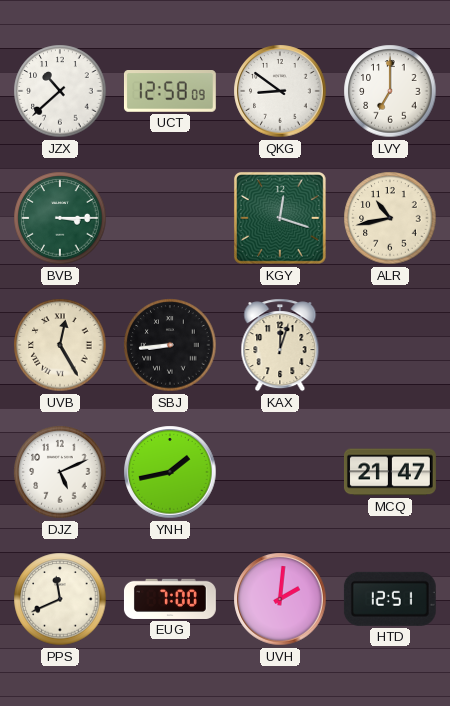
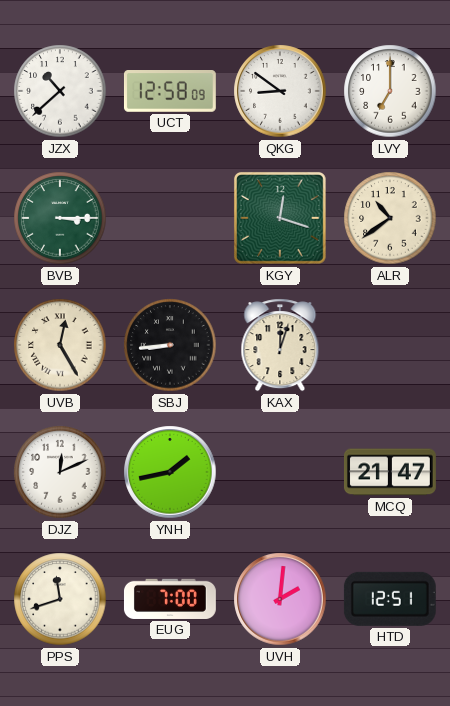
ALR: 10:43 -> 10:39
DJZ: 5:11 -> 12:11
PPS: 11:41 -> 11:42
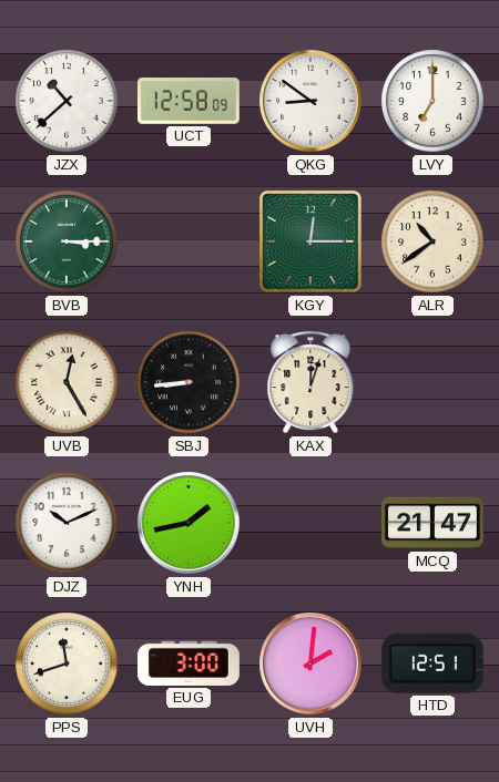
KGY: 12:18 -> 12:15
DJZ: 12:11 -> 10:11
EUG: 7:00 -> 3:00
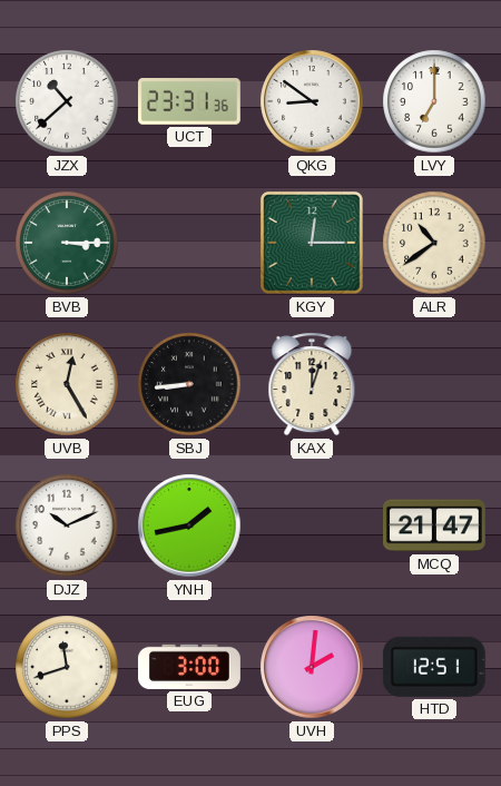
UCT: 12:58 -> 23:31
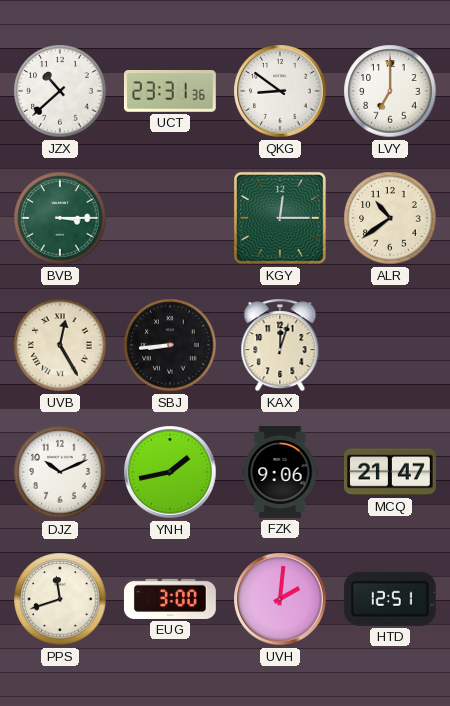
FZK: none -> 9:06
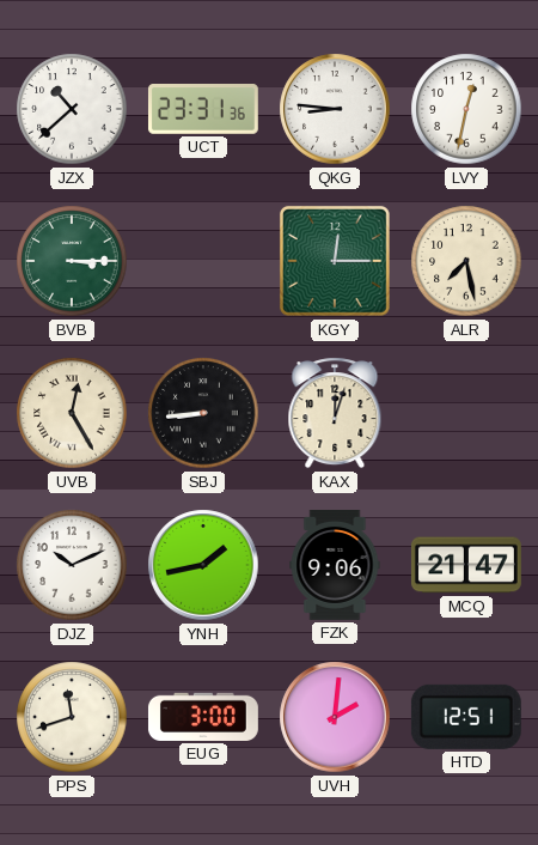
QKG: 8:51 -> 8:46
LVY: 7:00 -> 12:32
ALR: 10:39 -> 7:28
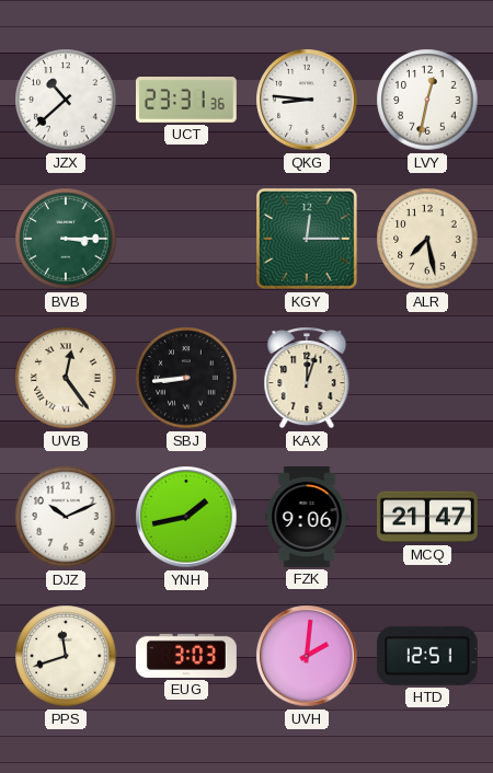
UVB: 12:25 -> 12:24
EUG: 3:00 -> 3:03
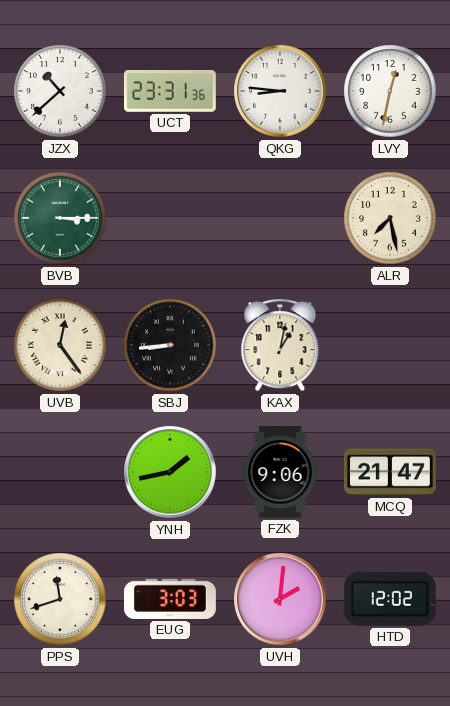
KGY: 12:15 -> none
KAX: 12:03 -> 1:02
DJZ: 10:11 -> none
HTD: 12:51 -> 12:02
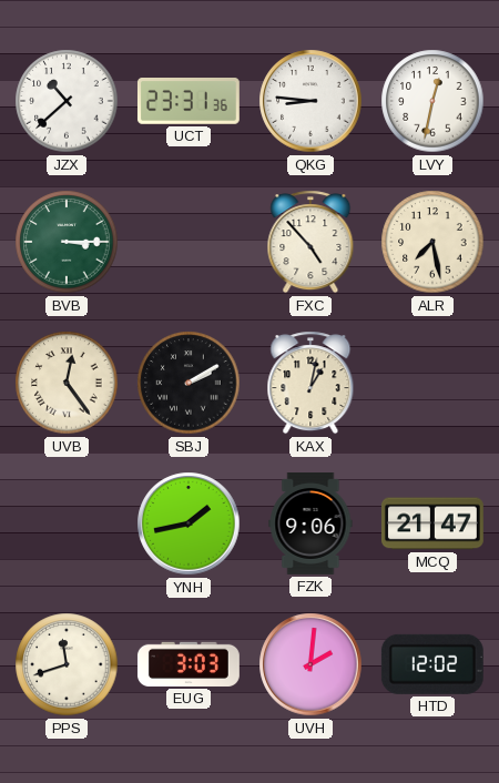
FXC: none -> 4:53
SBJ: 8:44 -> 2:10
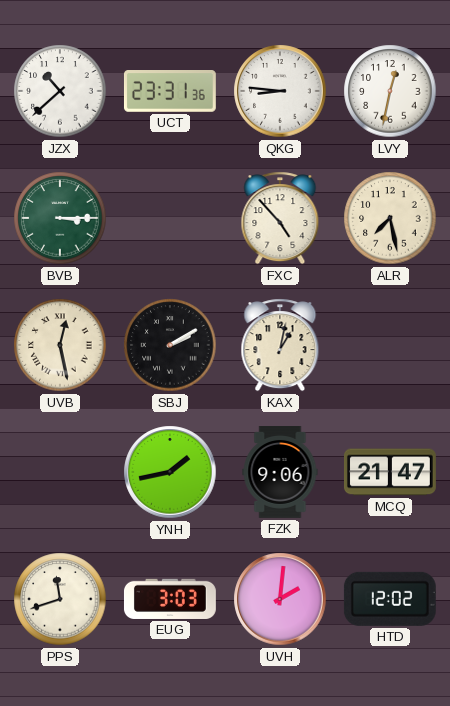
UVB: 12:24 -> 12:28
